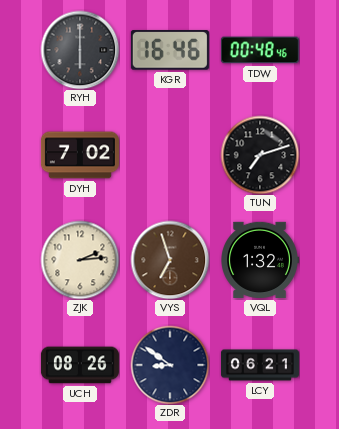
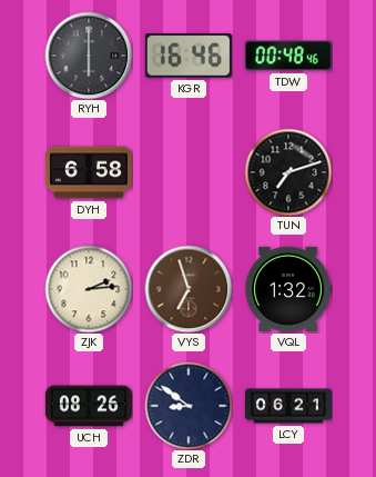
DYH: 7:02 -> 6:58
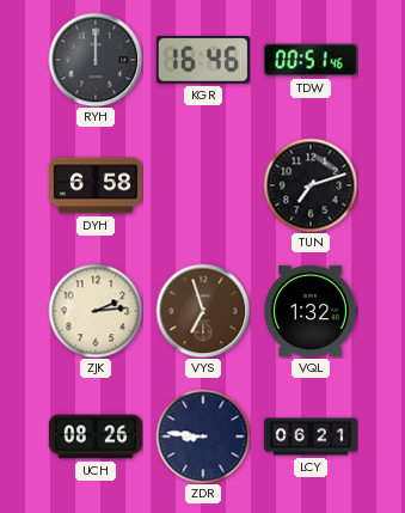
RYH: 6:00 -> 12:00
TDW: 00:48 -> 00:51
ZDR: 8:51 -> 8:46
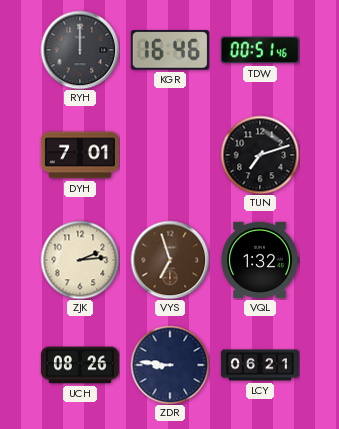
DYH: 6:58 -> 7:01
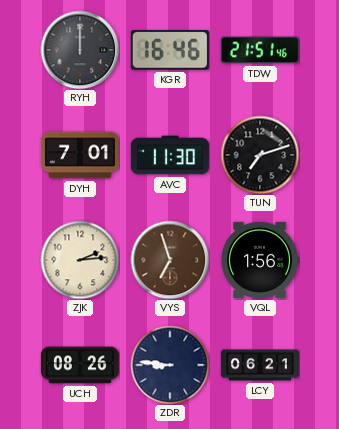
TDW: 00:51 -> 21:51
AVC: none -> 11:30
VQL: 1:32 -> 1:56
